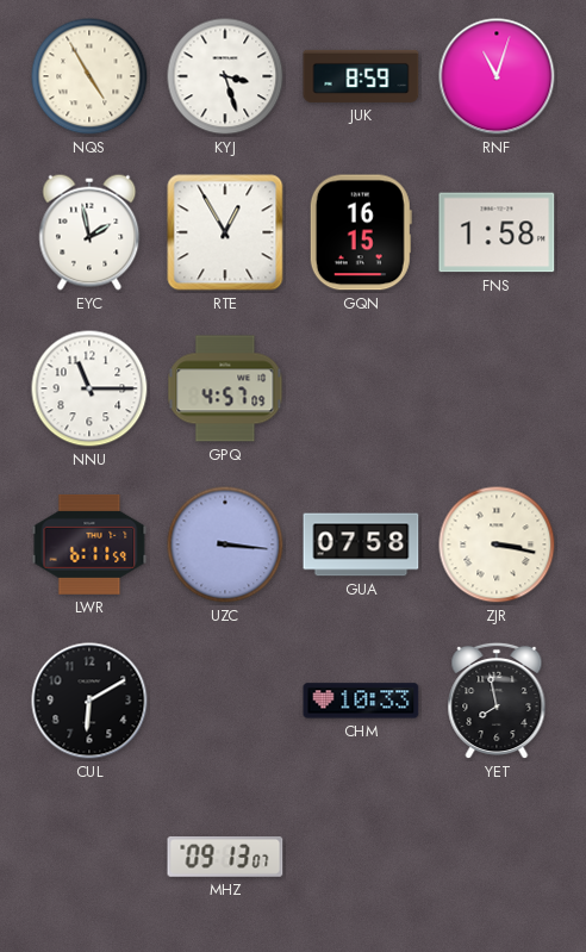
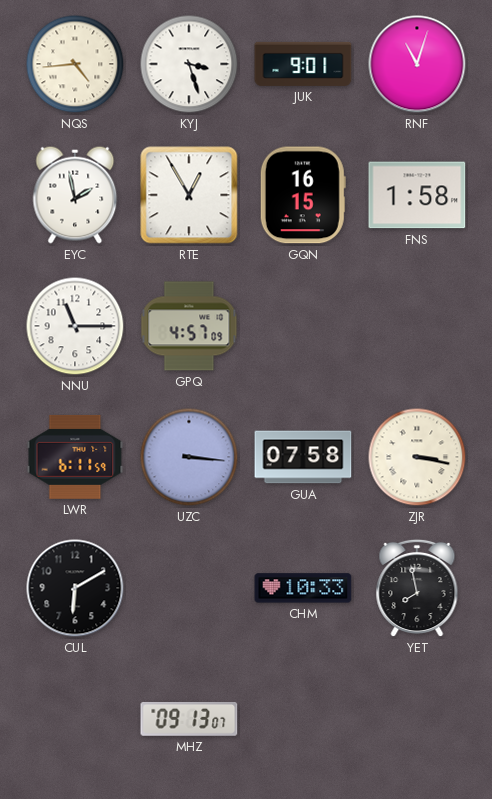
NQS: 4:55 -> 4:44
JUK: 8:59 -> 9:01
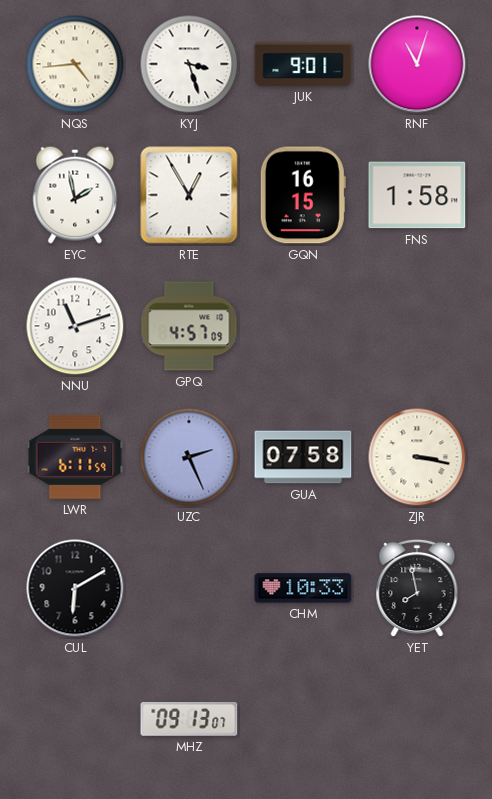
NNU: 11:15 -> 11:12
UZC: 3:16 -> 2:26
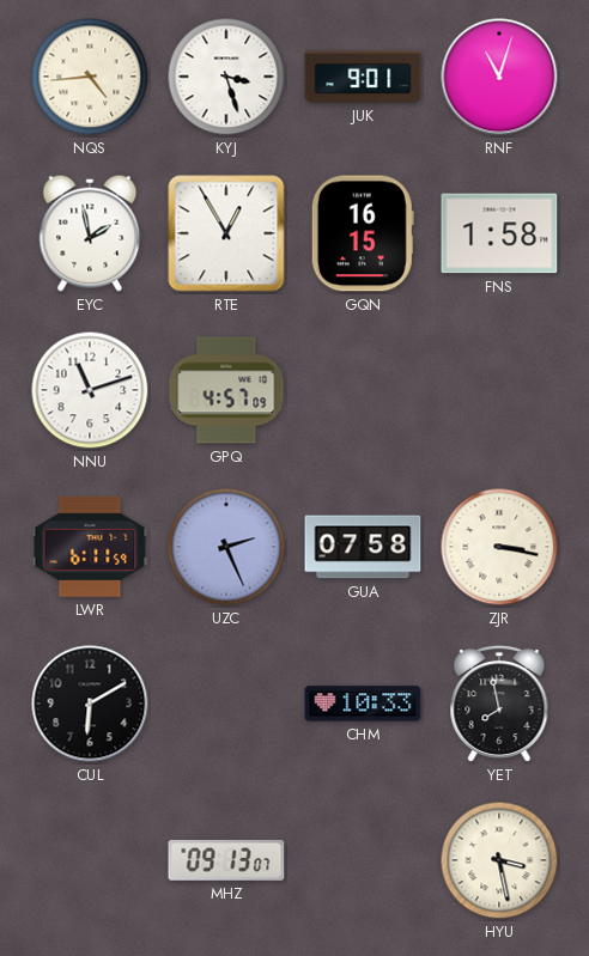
HYU: none -> 3:28
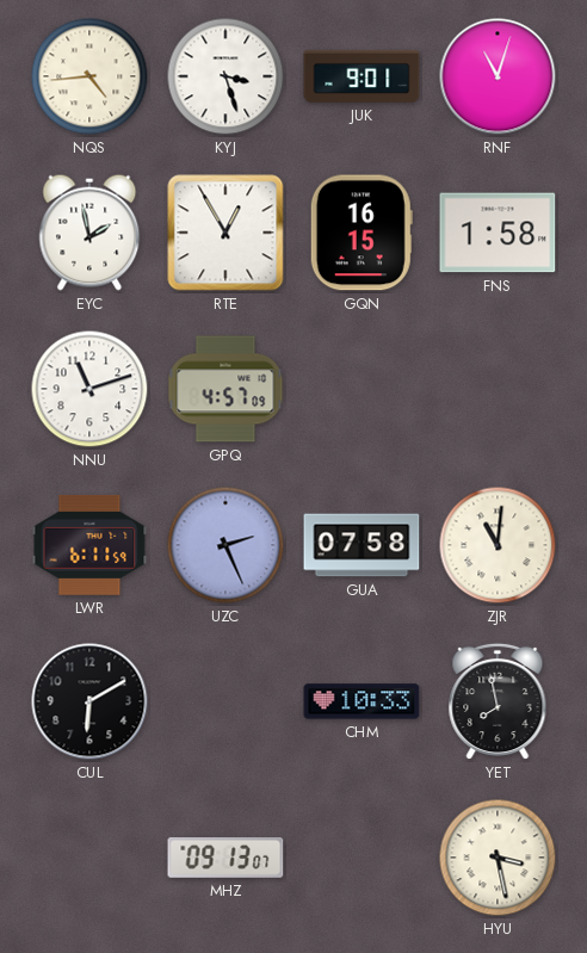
ZJR: 3:17 -> 11:01
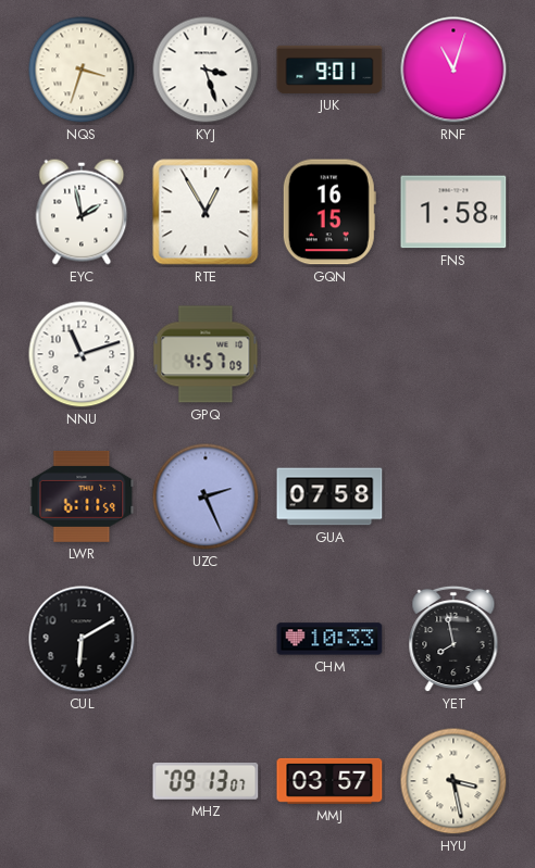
NQS: 4:44 -> 3:33
ZJR: 11:01 -> none
MMJ: none -> 03:57
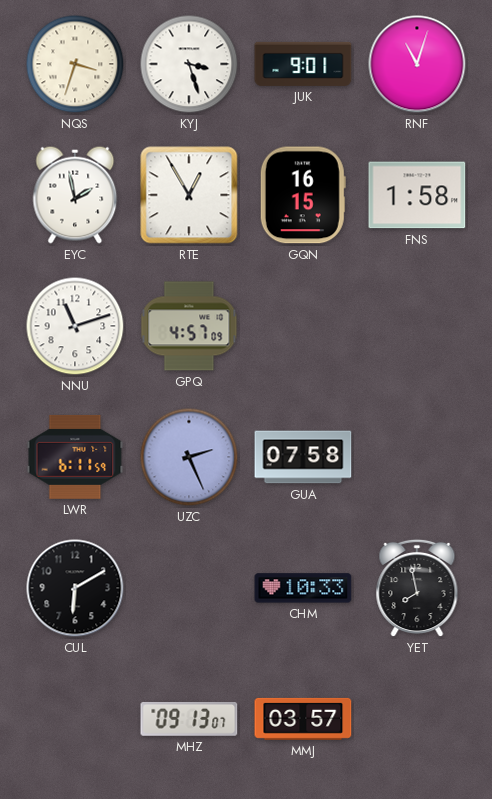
HYU: 3:28 -> none
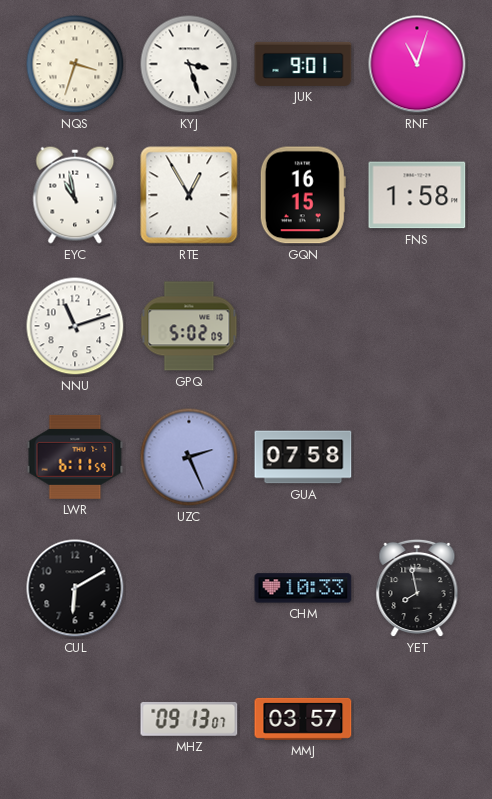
EYC: 1:58 -> 10:58
GPQ: 4:57 -> 5:02
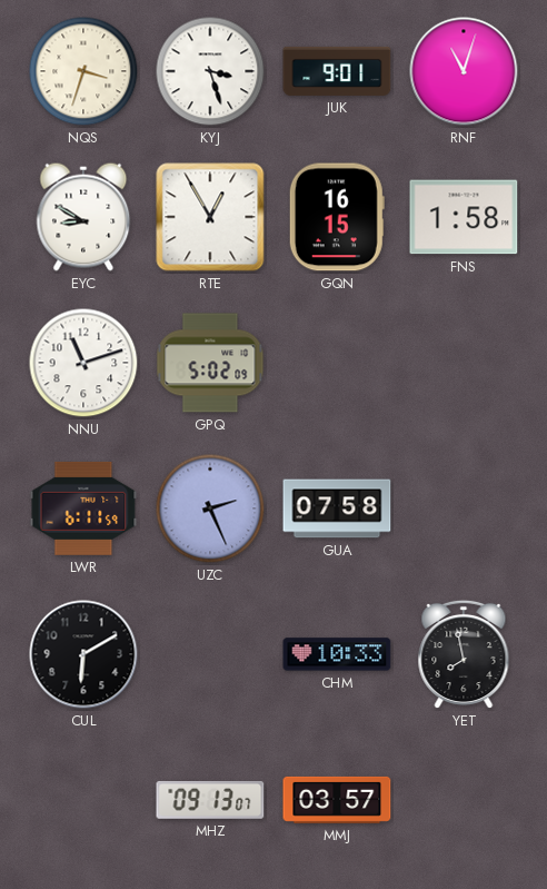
EYC: 10:58 -> 8:50
